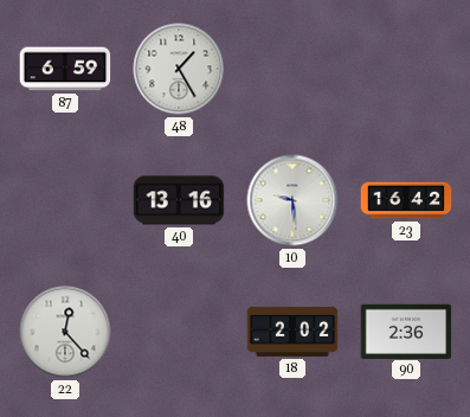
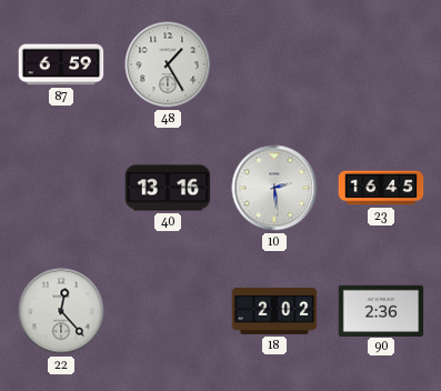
10: 9:29 -> 2:29
23: 16:42 -> 16:45
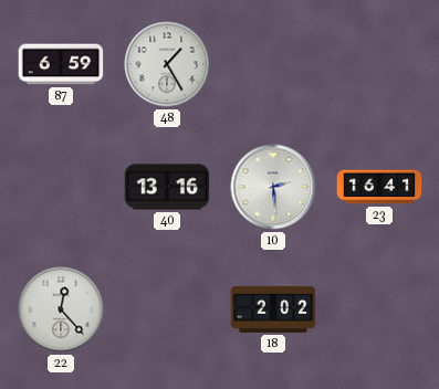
23: 16:45 -> 16:41
90: 2:36 -> none
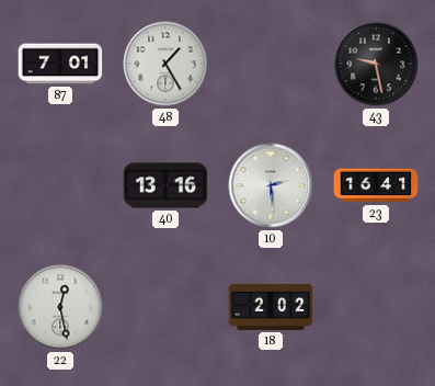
87: 6:59 -> 7:01
43: none -> 9:28
22: 12:23 -> 12:28
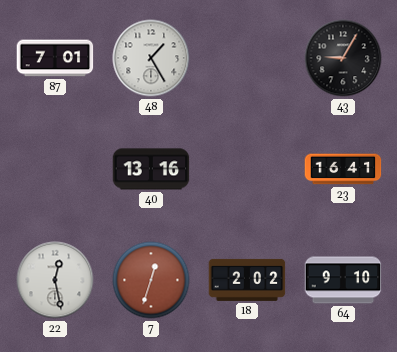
43: 9:28 -> 9:05
10: 2:29 -> none
7: none -> 12:33
64: none -> 9:10
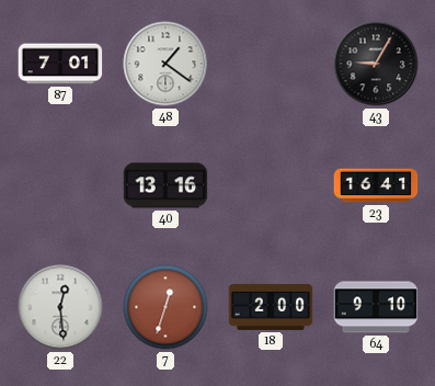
48: 1:25 -> 1:21
22: 12:28 -> 12:29
18: 2:02 -> 2:00
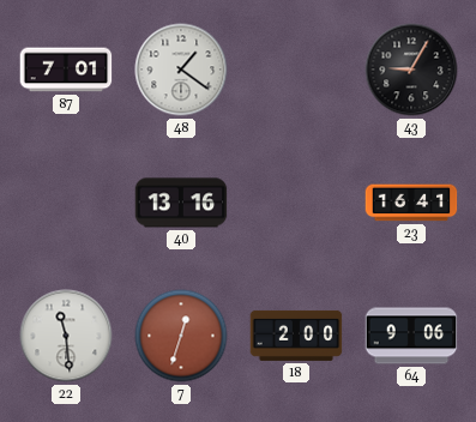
22: 12:29 -> 11:29
64: 9:10 -> 9:06
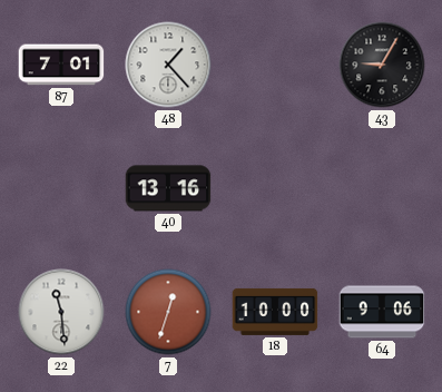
48: 1:21 -> 1:23
23: 16:41 -> none
18: 2:00 -> 10:00
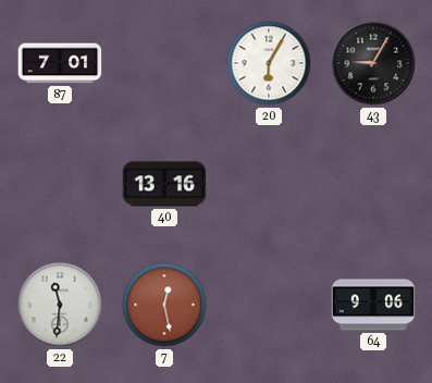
48: 1:23 -> none
20: none -> 6:05
22: 11:29 -> 11:31
7: 12:33 -> 12:28
18: 10:00 -> none
